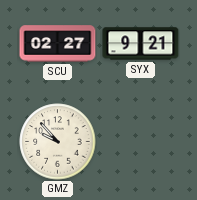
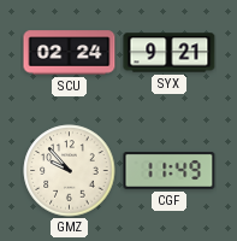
SCU: 02:27 -> 02:24
CGF: none -> 11:49
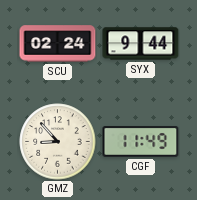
SYX: 9:21 -> 9:44
GMZ: 9:53 -> 8:53
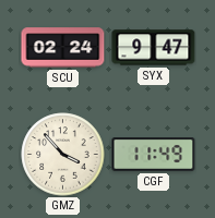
SYX: 9:44 -> 9:47
GMZ: 8:53 -> 3:53
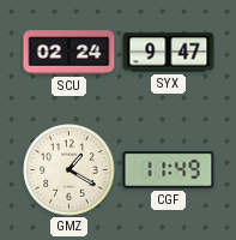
GMZ: 3:53 -> 1:20
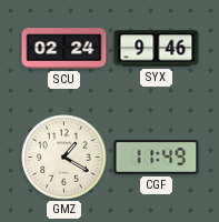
SYX: 9:47 -> 9:46
